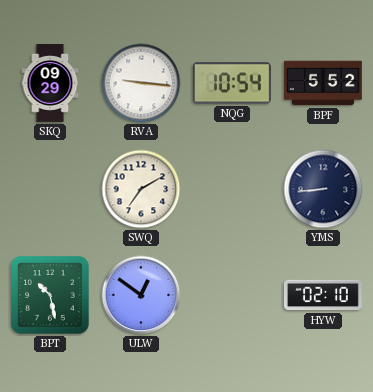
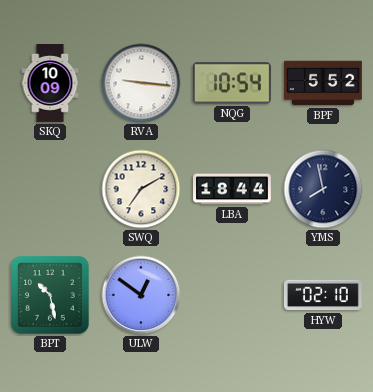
SKQ: 09:29 -> 10:09
LBA: none -> 18:44
YMS: 8:44 -> 7:58
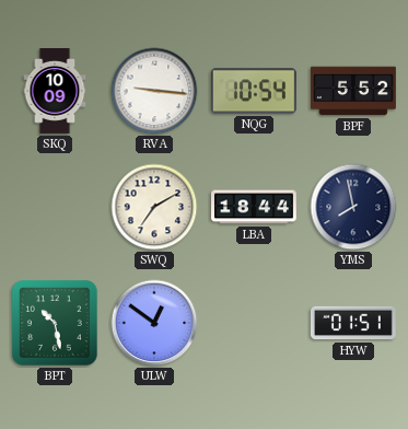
HYW: 02:10 -> 01:51
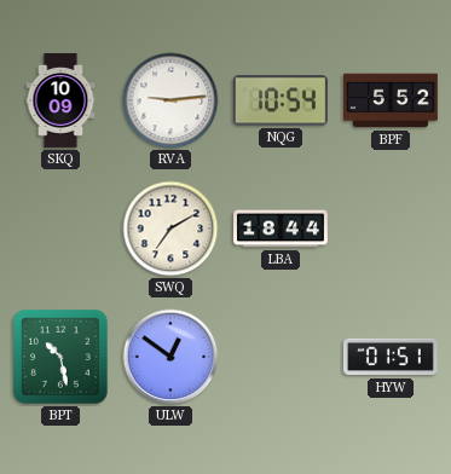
RVA: 9:16 -> 9:14
YMS: 7:58 -> none
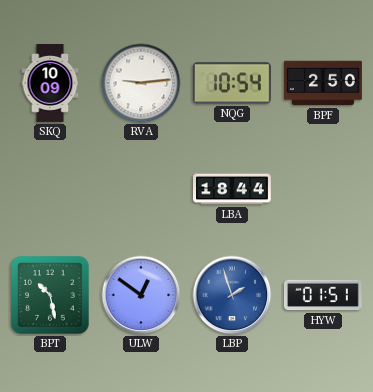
BPF: 5:52 -> 2:50
SWQ: 7:10 -> none
LBP: none -> 1:57
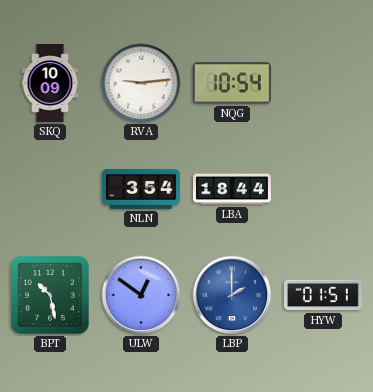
BPF: 2:50 -> none
NLN: none -> 3:54
LBP: 1:57 -> 2:00
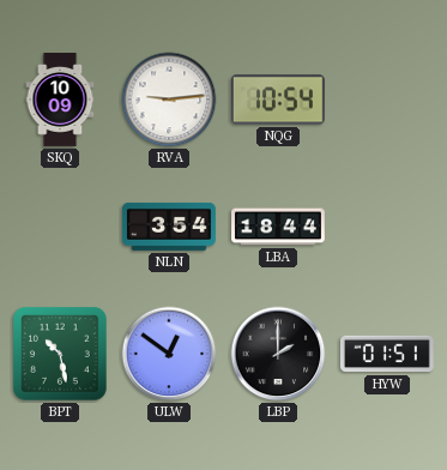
LBP dial: blue -> black
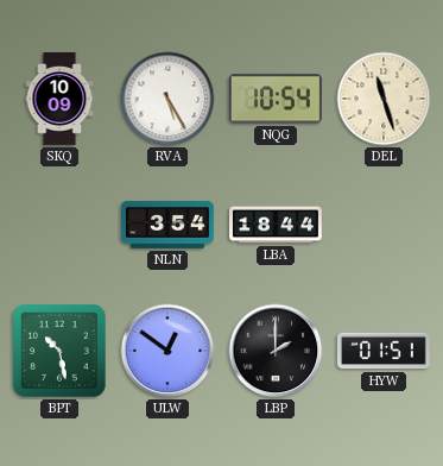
RVA: 9:14 -> 5:25
DEL: none -> 11:27
